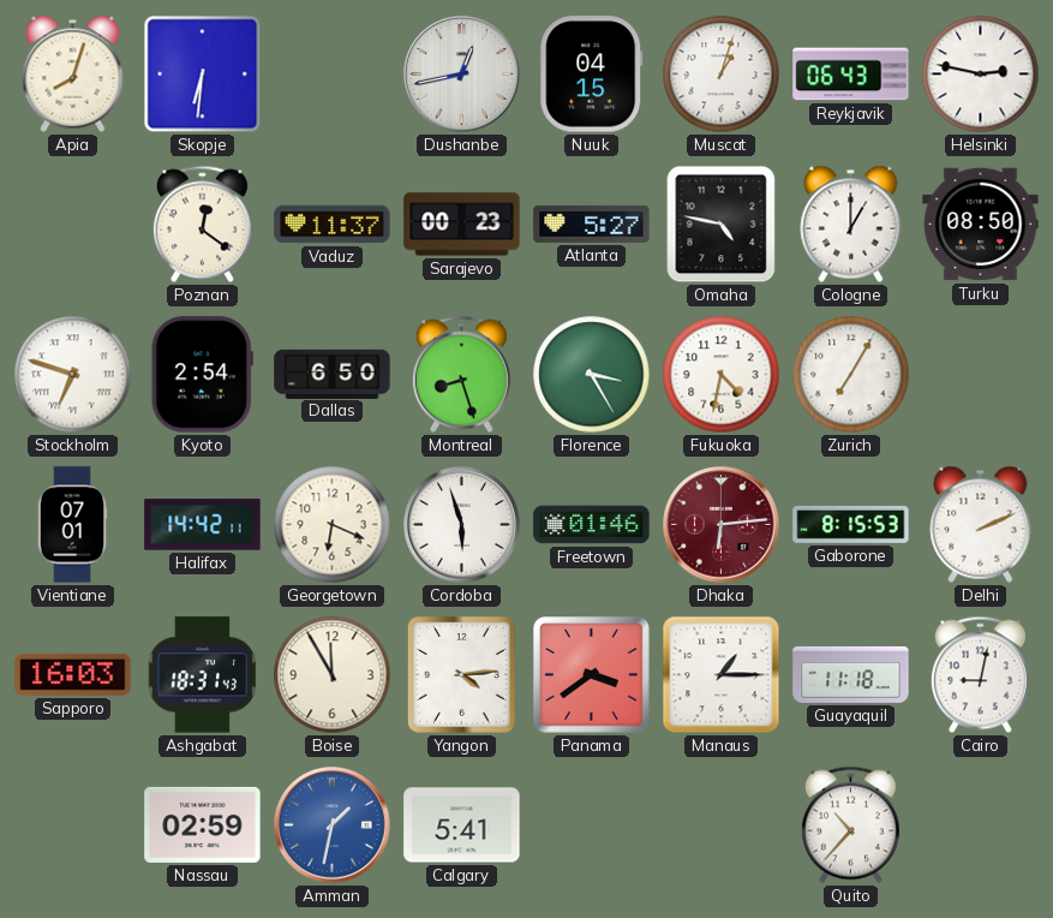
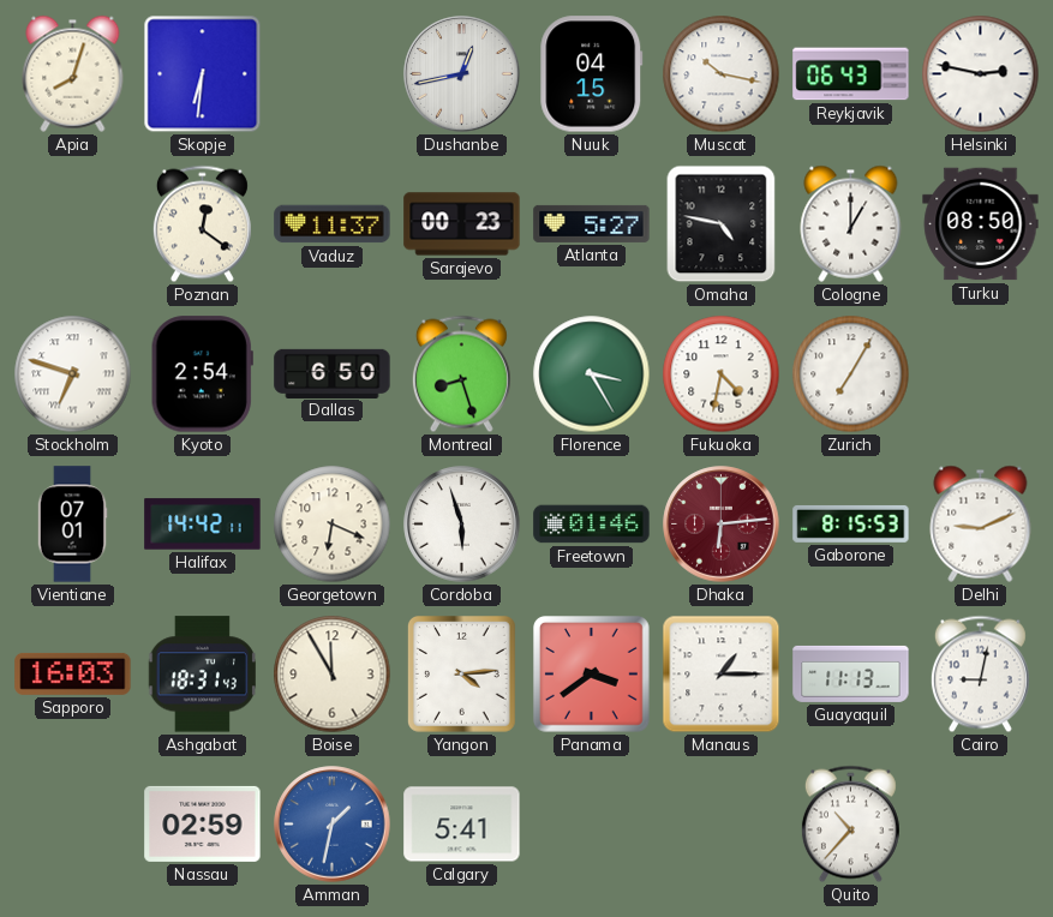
Muscat: 1:03 -> 10:17
Delhi: 2:11 -> 9:11
Guayaquil: 11:18 -> 11:13
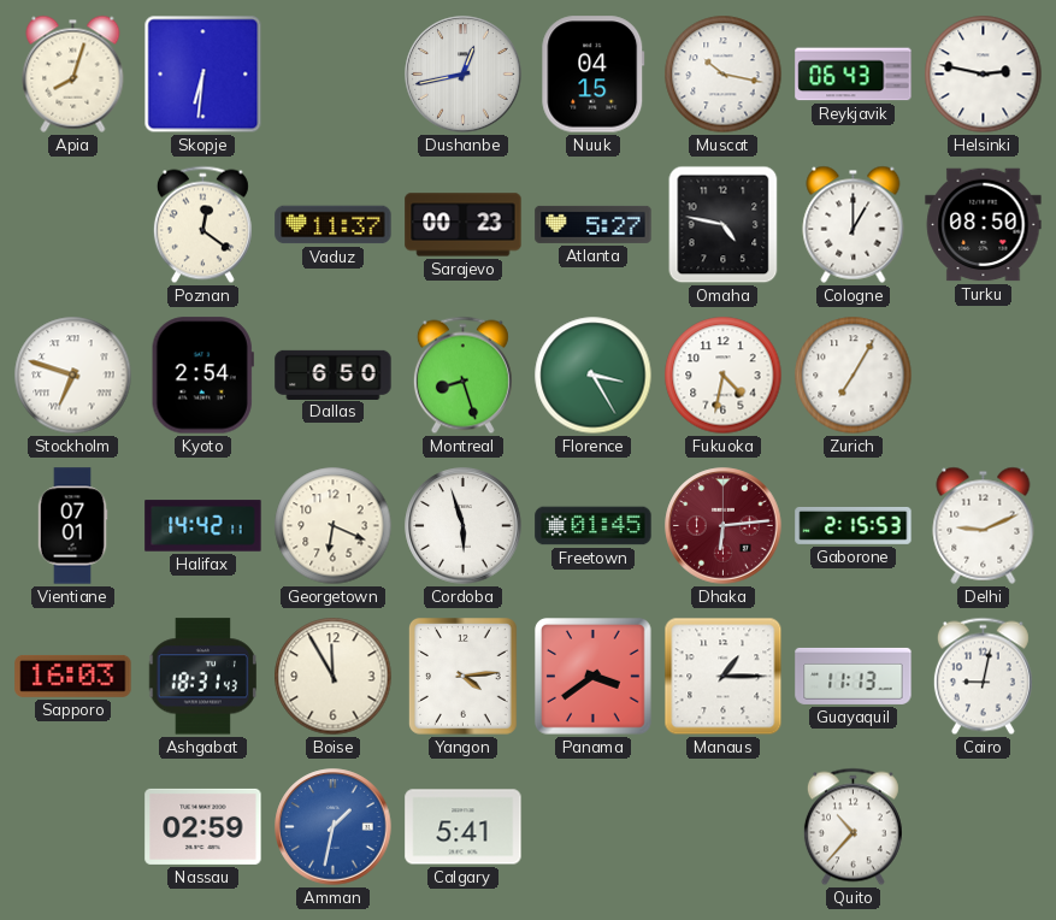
Freetown: 01:46 -> 01:45
Gaborone: 8:15 -> 2:15
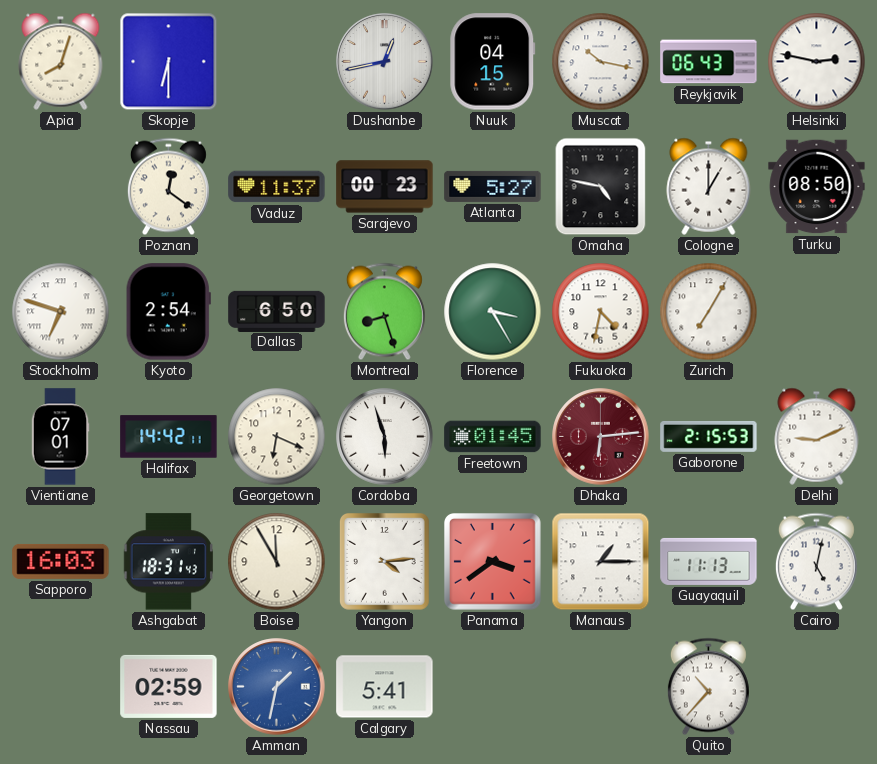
Skopje: 6:31 -> 6:30
Cairo: 9:02 -> 5:02
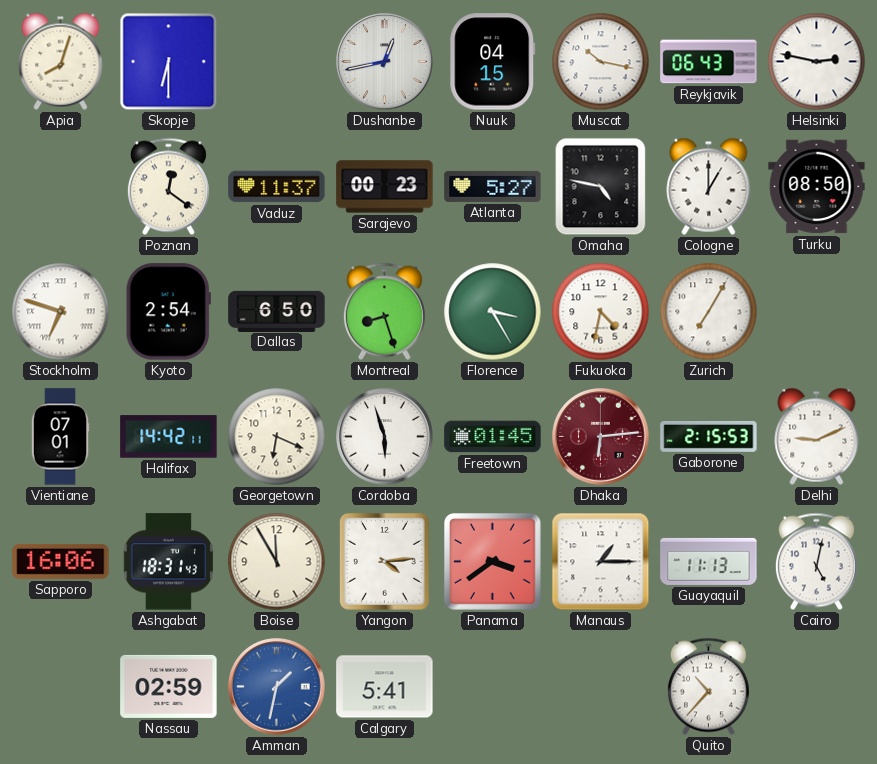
Sapporo: 16:03 -> 16:06
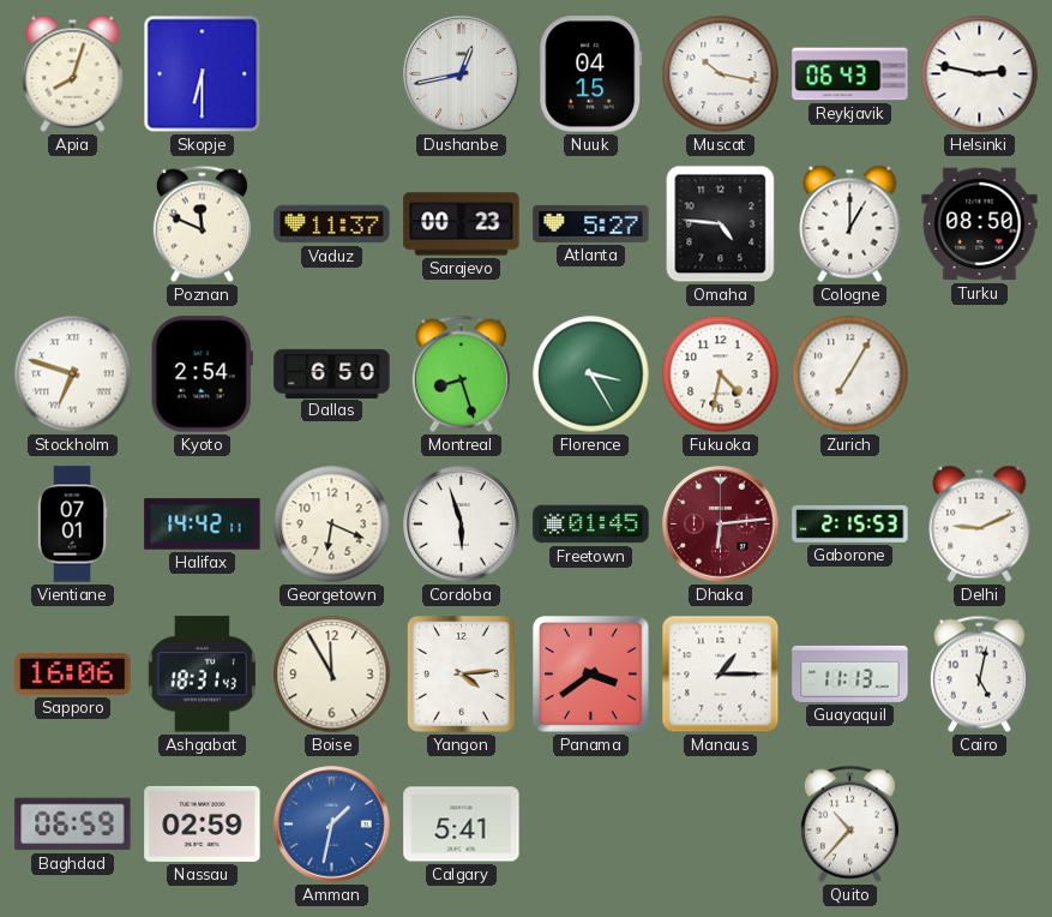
Poznan: 12:21 -> 11:49
Omaha: 4:47 -> 4:46
Baghdad: none -> 06:59
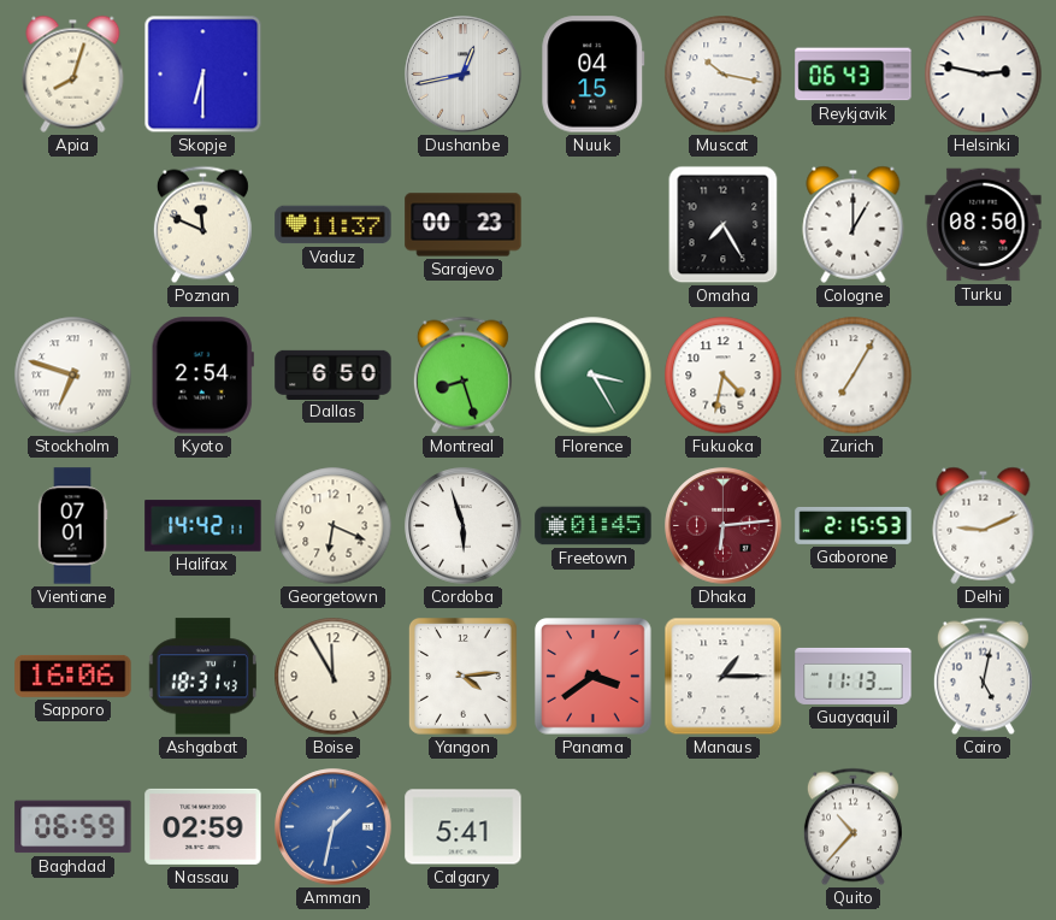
Atlanta: 5:27 -> none
Omaha: 4:46 -> 7:25
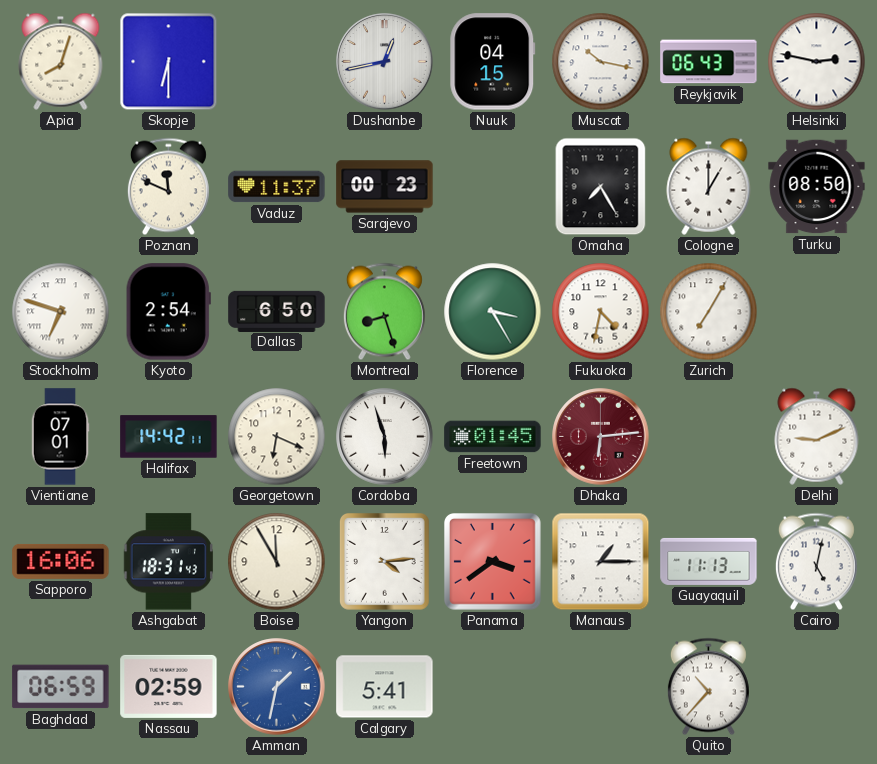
Gaborone: 2:15 -> none
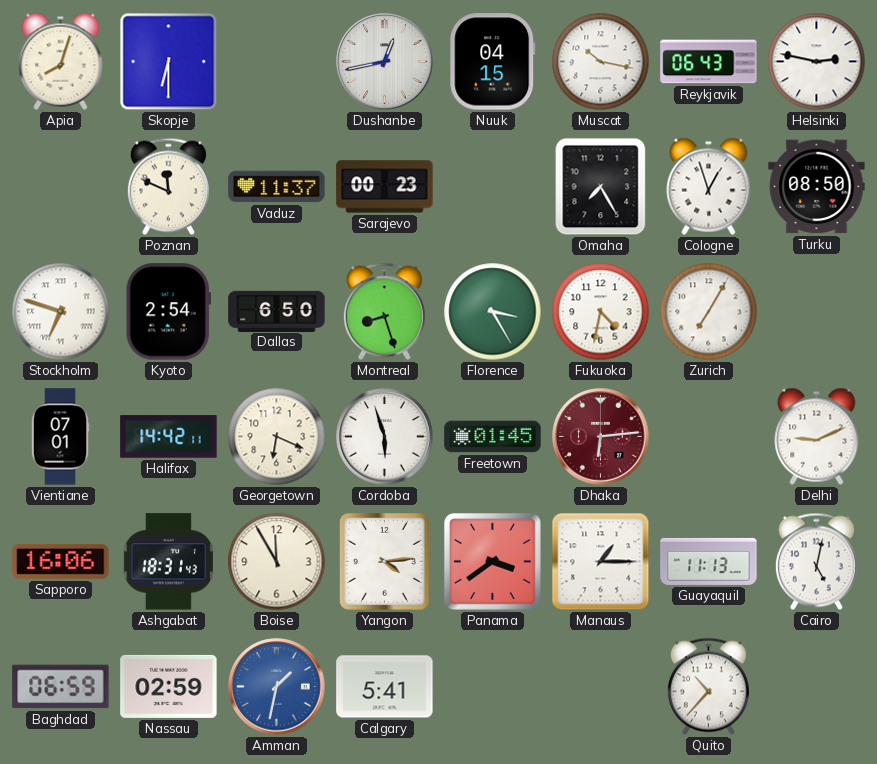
Cologne: 1:00 -> 12:57
